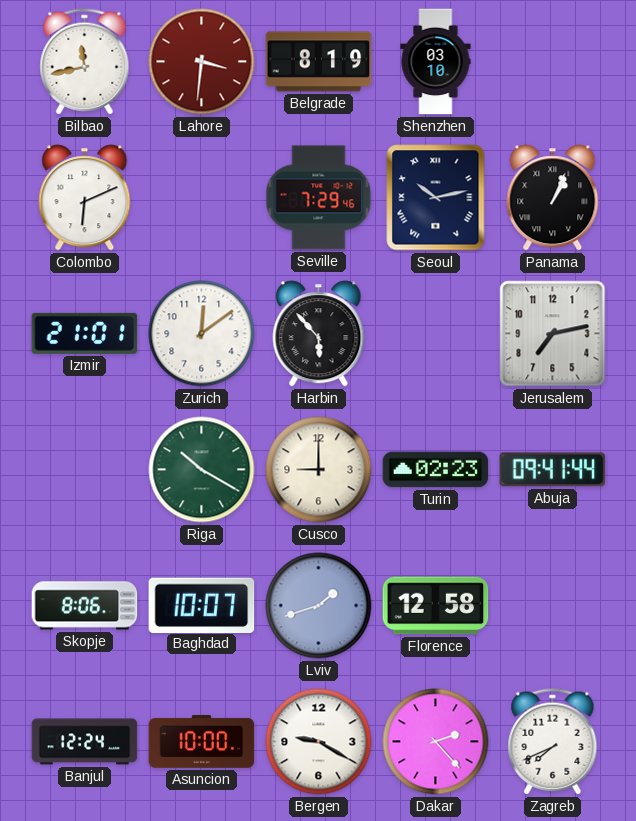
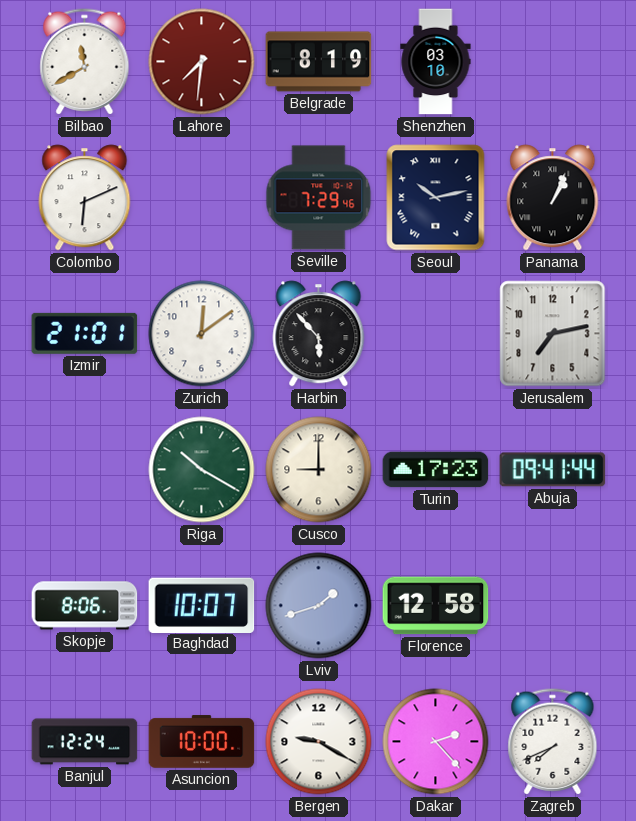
Bilbao: 11:43 -> 11:40
Lahore: 3:31 -> 7:31
Turin: 02:23 -> 17:23
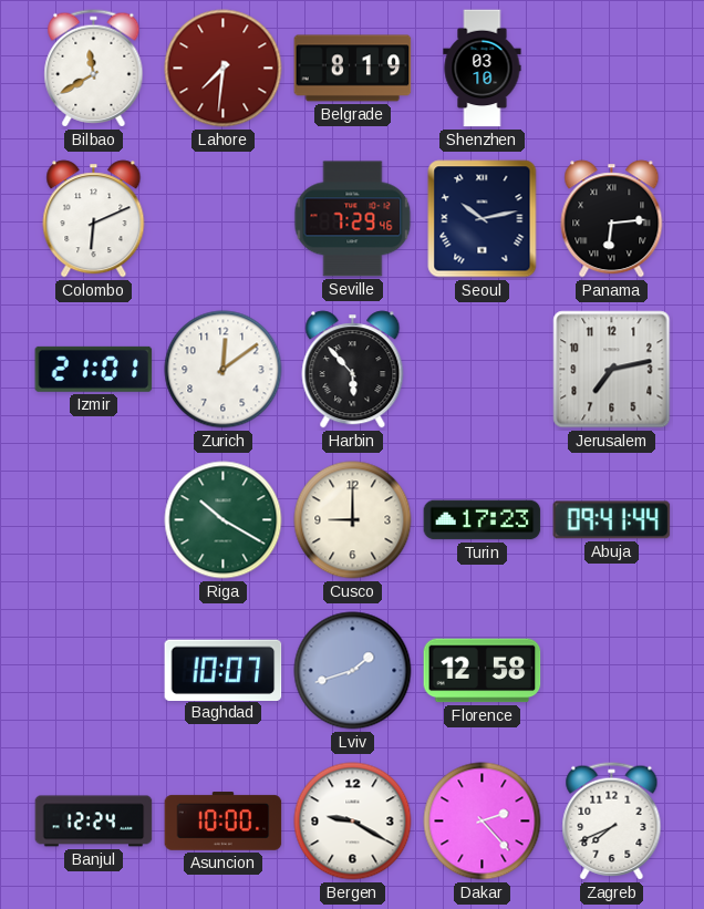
Panama: 1:04 -> 6:14
Skopje: 8:06 -> none
